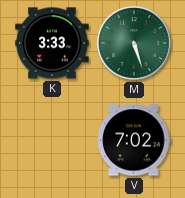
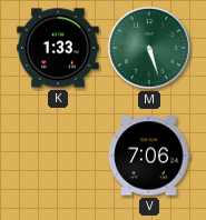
K: 3:33 -> 1:33
V: 7:02 -> 7:06
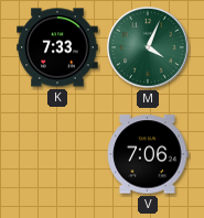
K: 1:33 -> 7:33
M: 5:27 -> 4:04
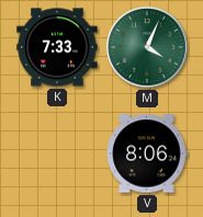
V: 7:06 -> 8:06
